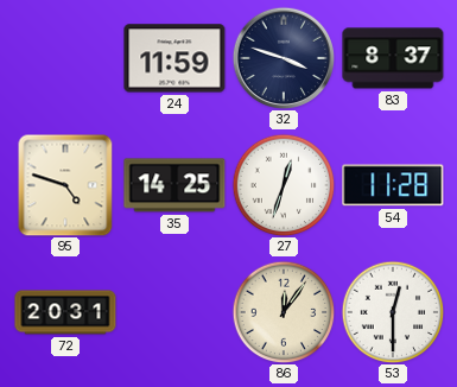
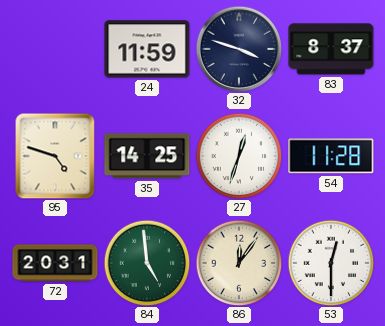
84: none -> 4:59
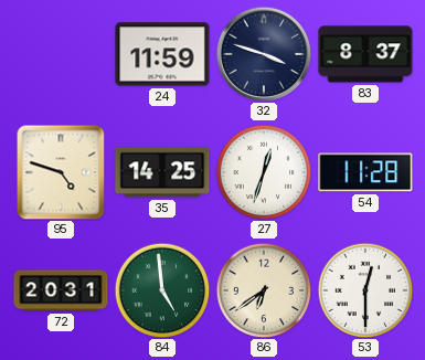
86: 12:06 -> 6:39
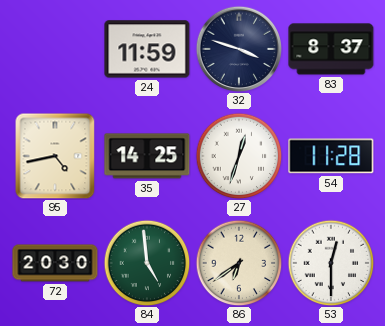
95: 4:48 -> 4:43
72: 20:31 -> 20:30
